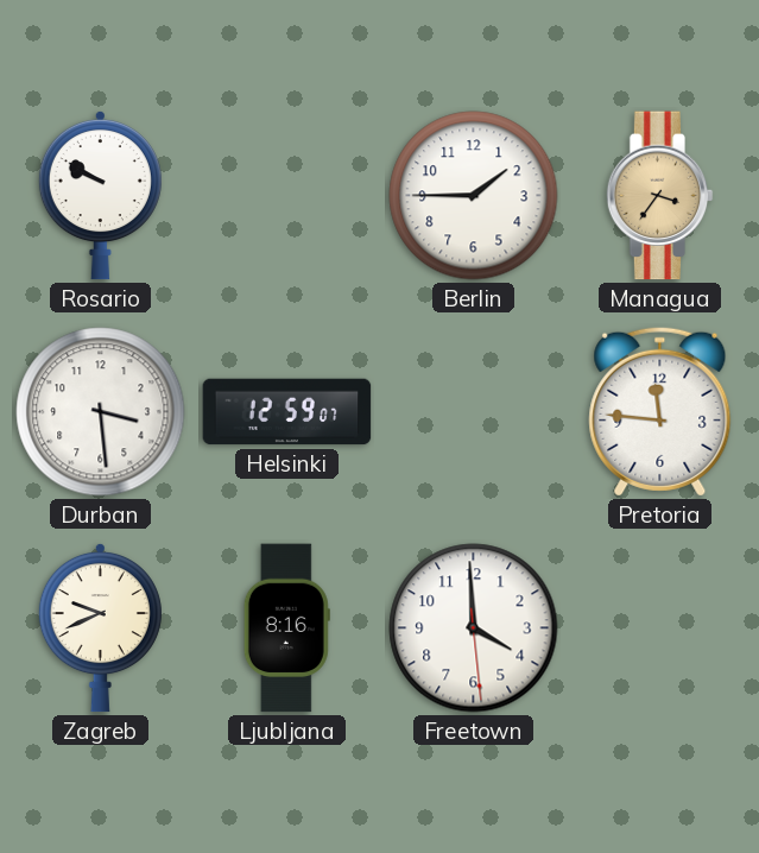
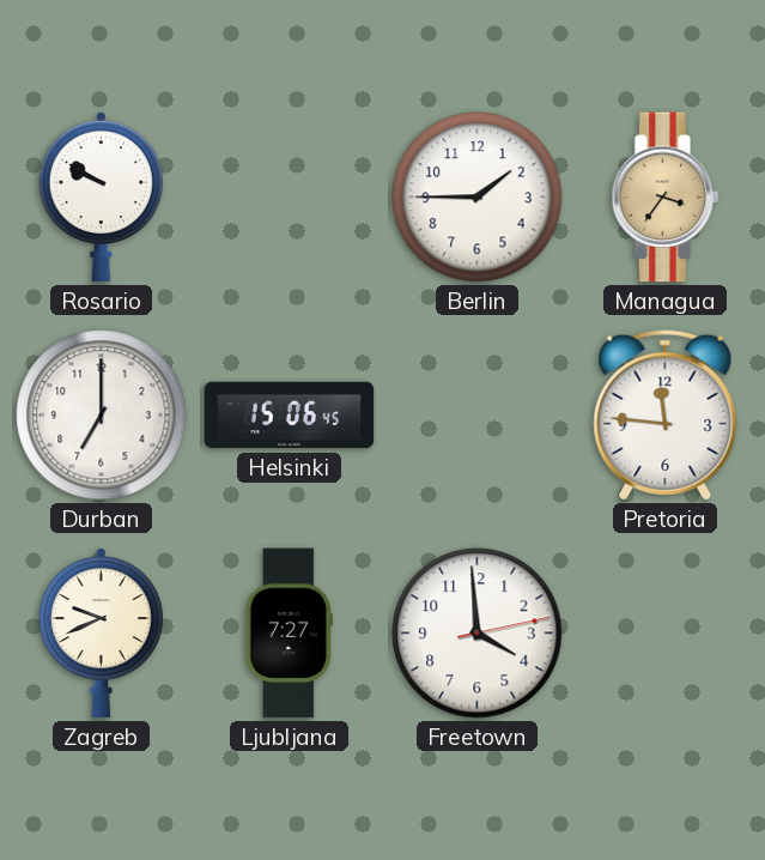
Durban: 3:29 -> 7:00
Helsinki: 12:59 -> 15:06
Ljubljana: 8:16 -> 7:27
Freetown: 3:59:29 -> 3:59:13
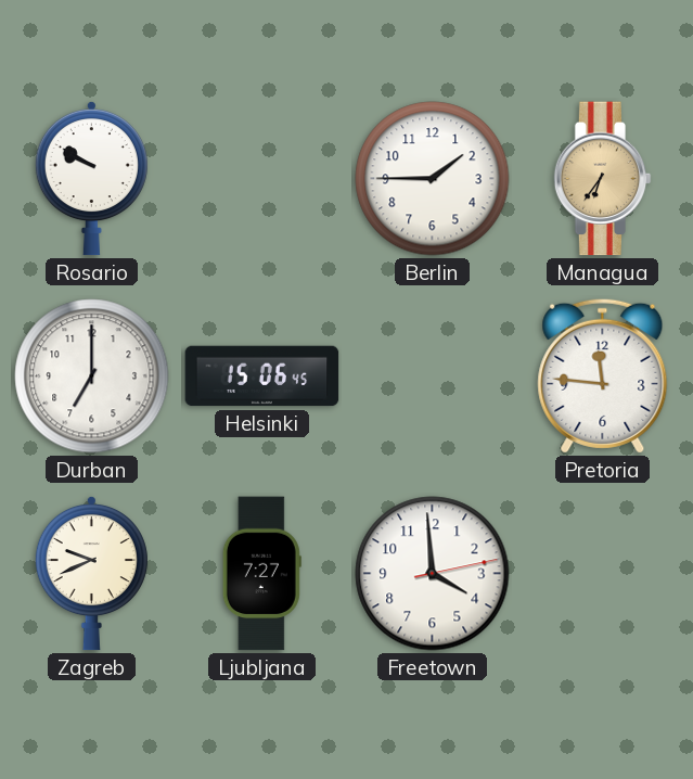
Managua: 3:36 -> 6:36
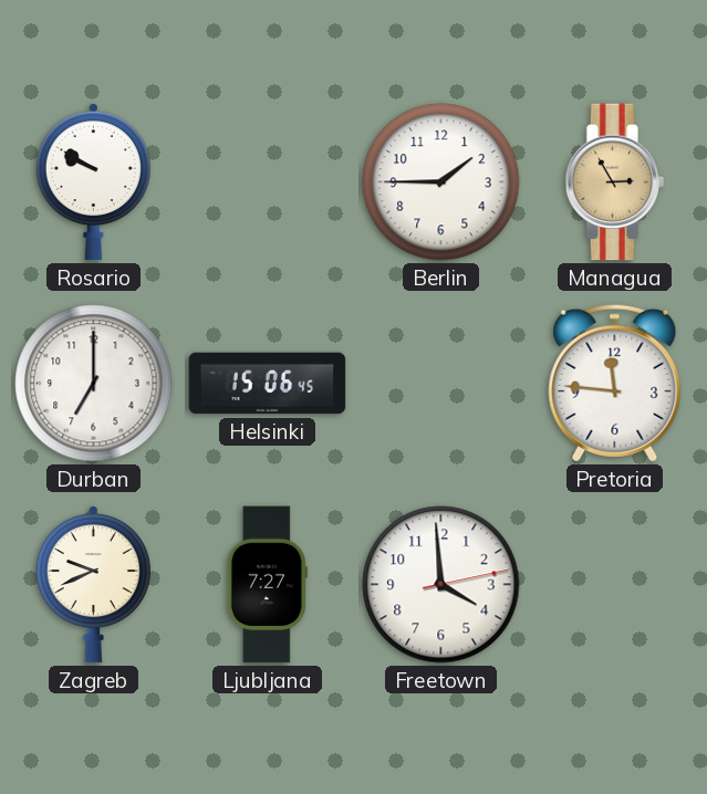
Managua: 6:36 -> 2:55
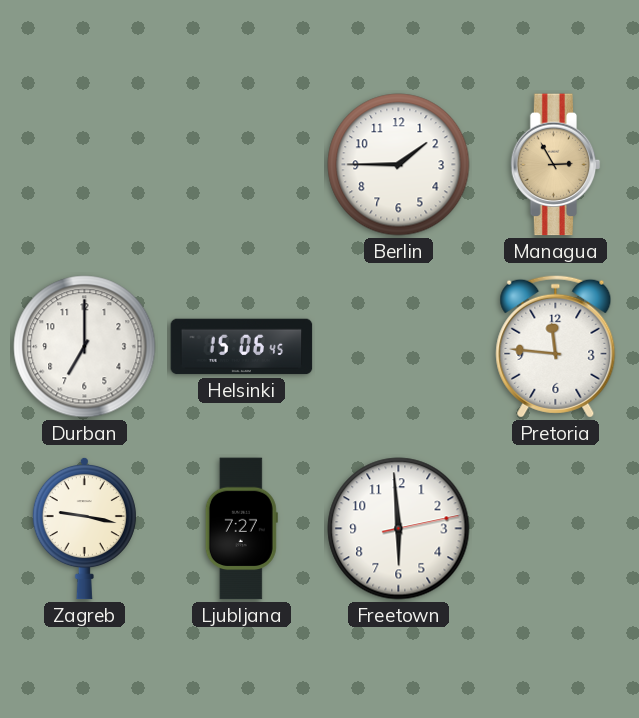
Rosario: 9:50 -> none
Zagreb: 9:41 -> 9:17
Freetown: 3:59 -> 5:59
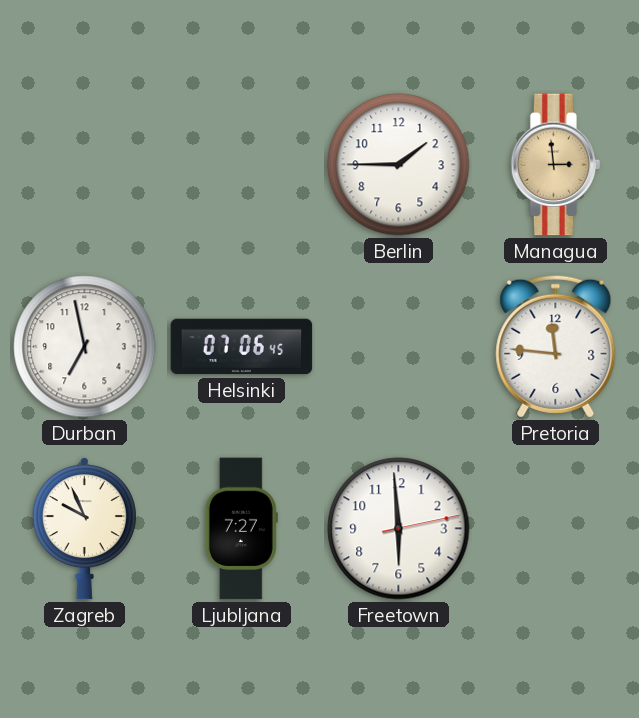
Managua: 2:55 -> 2:59
Durban: 7:00 -> 6:58
Helsinki: 15:06 -> 07:06
Zagreb: 9:17 -> 9:56
